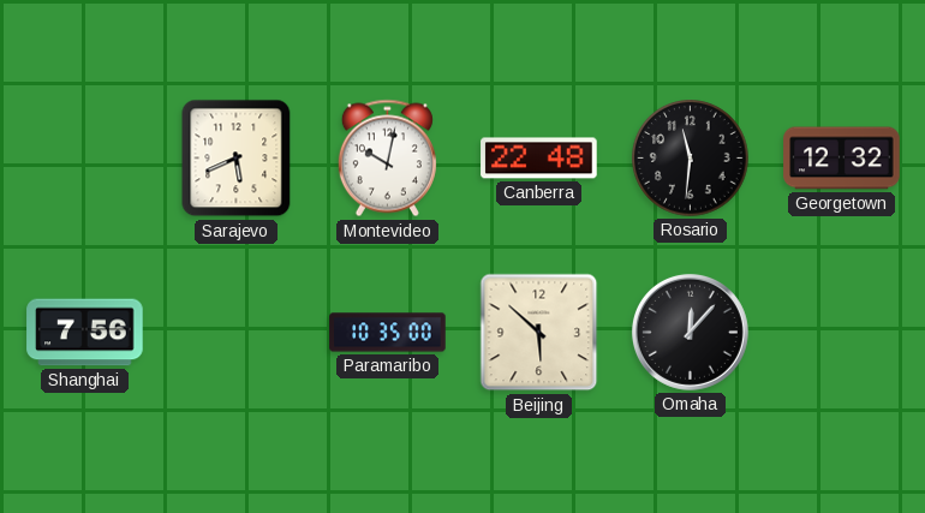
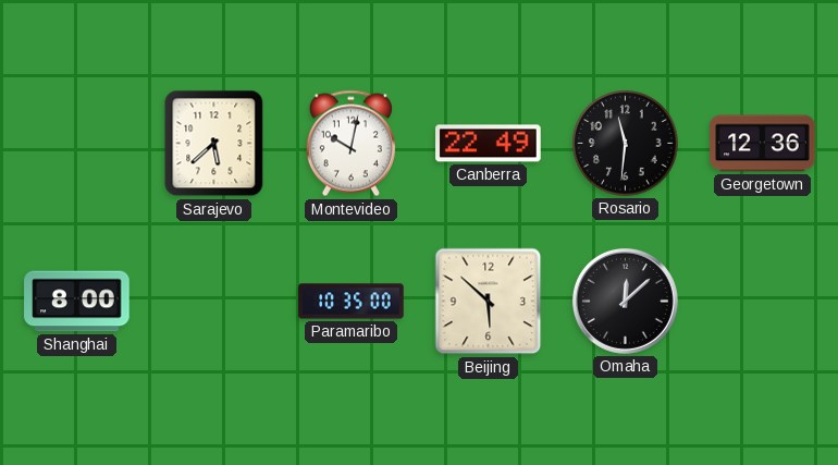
Sarajevo: 5:41 -> 5:38
Canberra: 22:48 -> 22:49
Georgetown: 12:32 -> 12:36
Shanghai: 7:56 -> 8:00
Omaha: 12:07 -> 12:08
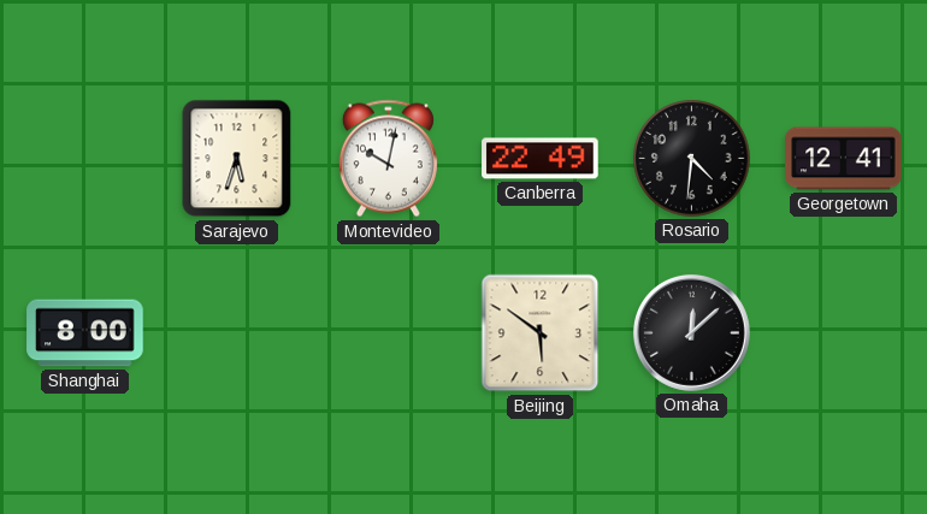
Sarajevo: 5:38 -> 5:33
Rosario: 11:31 -> 4:31
Georgetown: 12:36 -> 12:41
Paramaribo: 10:35 -> none
Beijing: 5:52 -> 5:51
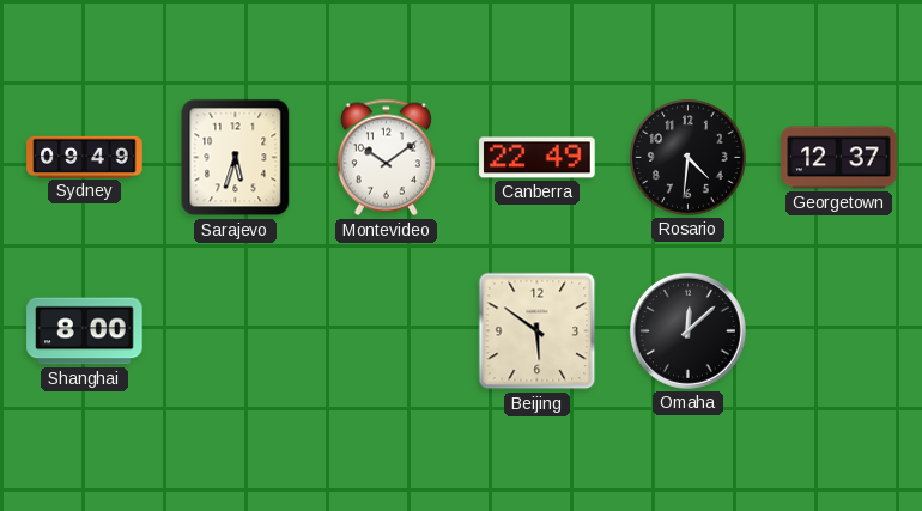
Sydney: none -> 09:49
Montevideo: 10:02 -> 10:09
Georgetown: 12:41 -> 12:37
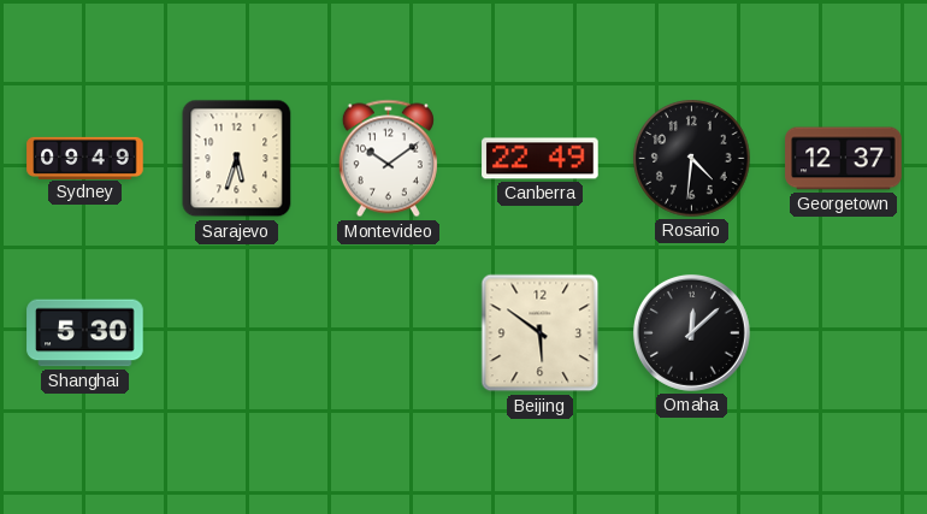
Shanghai: 8:00 -> 5:30
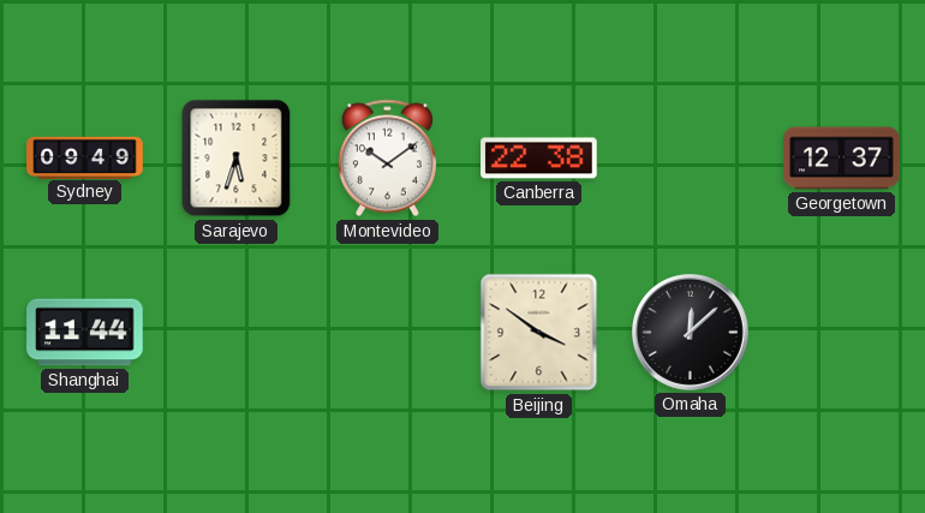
Canberra: 22:49 -> 22:38
Rosario: 4:31 -> none
Shanghai: 5:30 -> 11:44
Beijing: 5:51 -> 3:51
